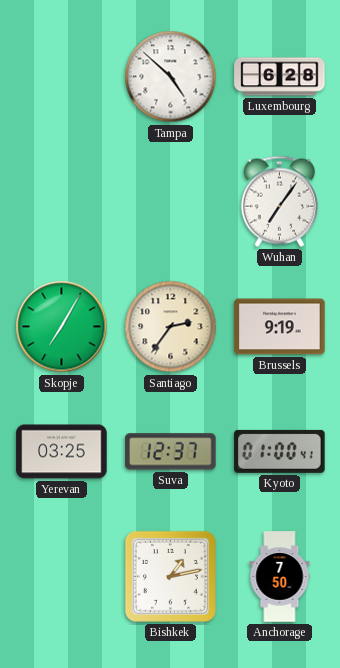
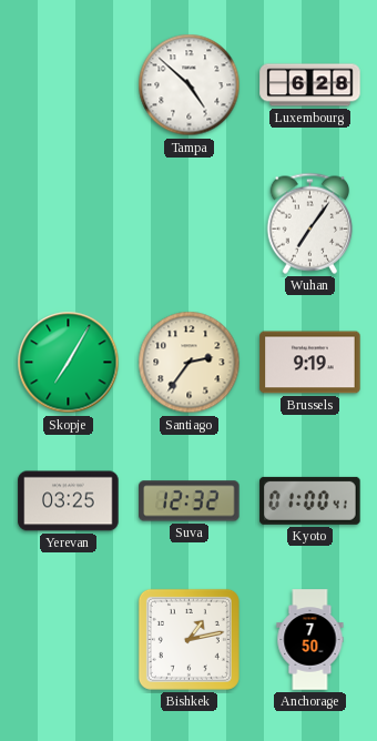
Suva: 12:37 -> 12:32
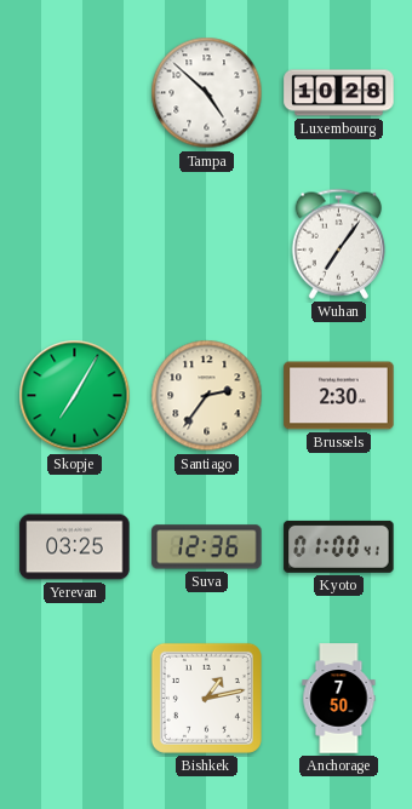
Luxembourg: 6:28 -> 10:28
Brussels: 9:19 -> 2:30
Suva: 12:32 -> 12:36
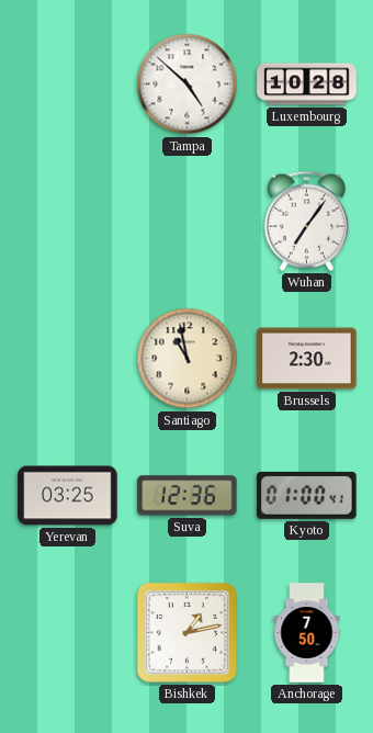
Skopje: 7:05 -> none
Santiago: 2:36 -> 10:58
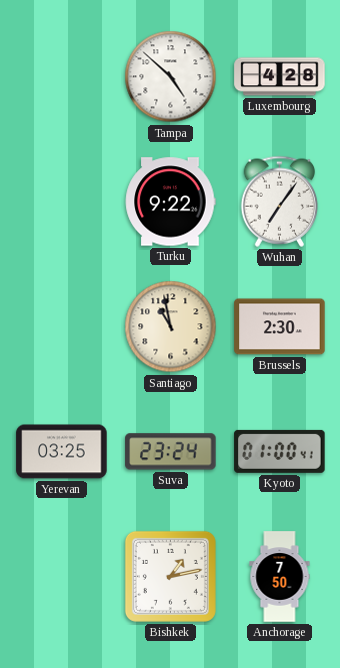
Luxembourg: 10:28 -> 4:28
Turku: none -> 9:22
Suva: 12:36 -> 23:24
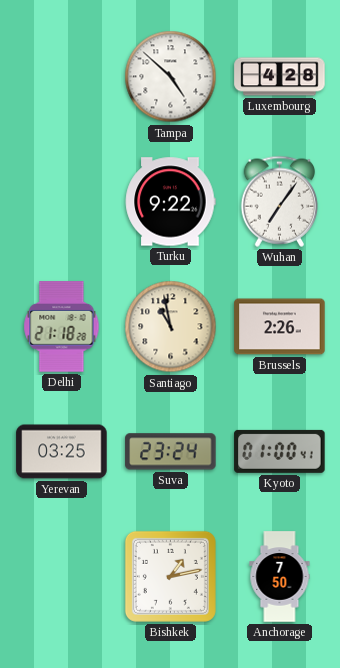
Delhi: none -> 21:18
Brussels: 2:30 -> 2:26
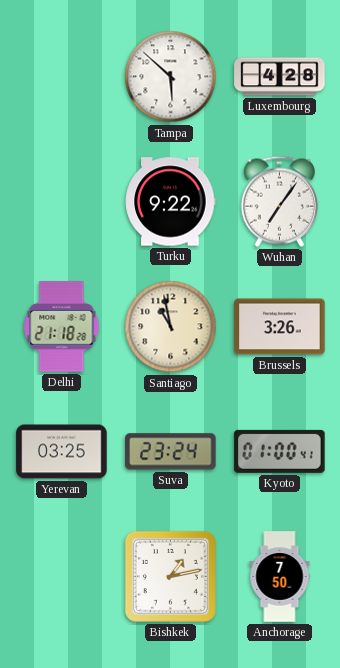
Tampa: 4:52 -> 5:52
Brussels: 2:26 -> 3:26
